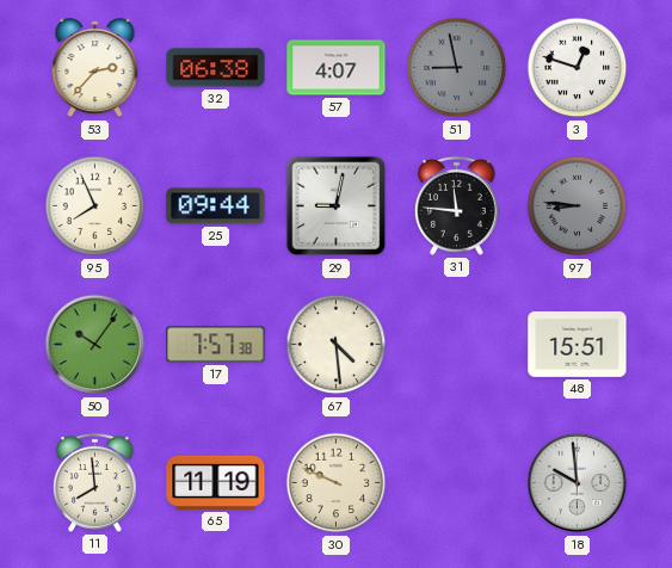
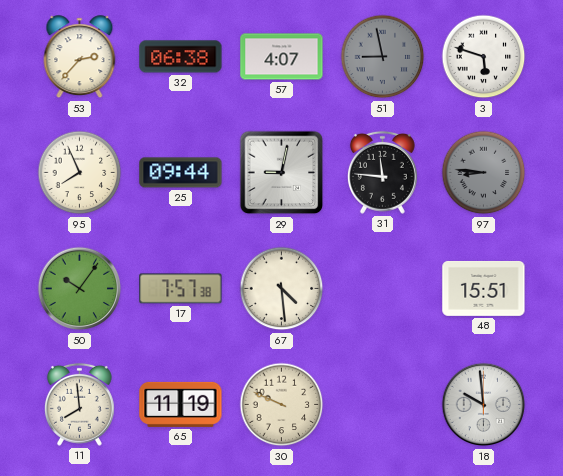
3: 12:48 -> 5:48
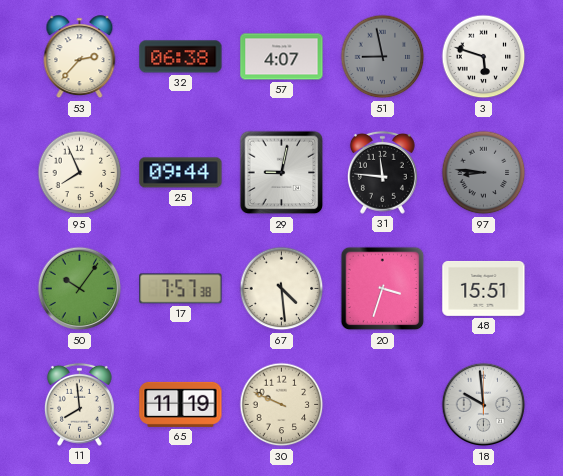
20: none -> 3:33
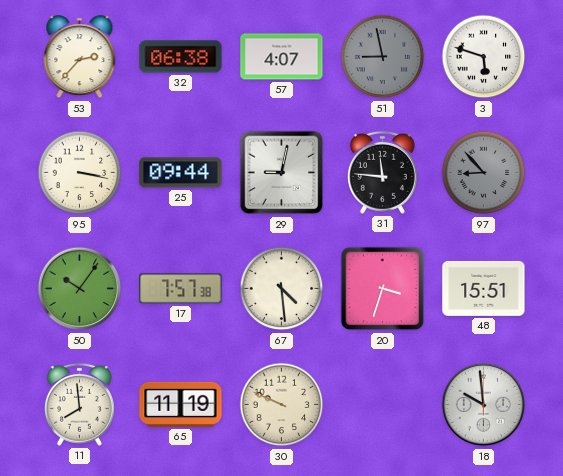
95: 7:56 -> 3:17
97: 8:46 -> 8:53
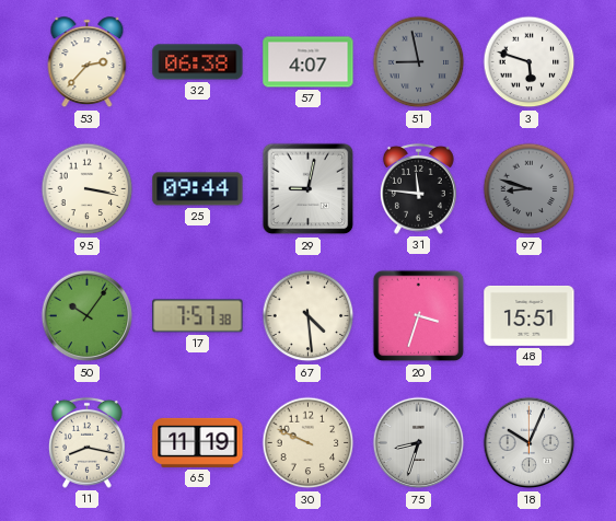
97: 8:53 -> 8:48
11: 7:59 -> 8:17
75: none -> 8:33
18: 9:59 -> 10:04
